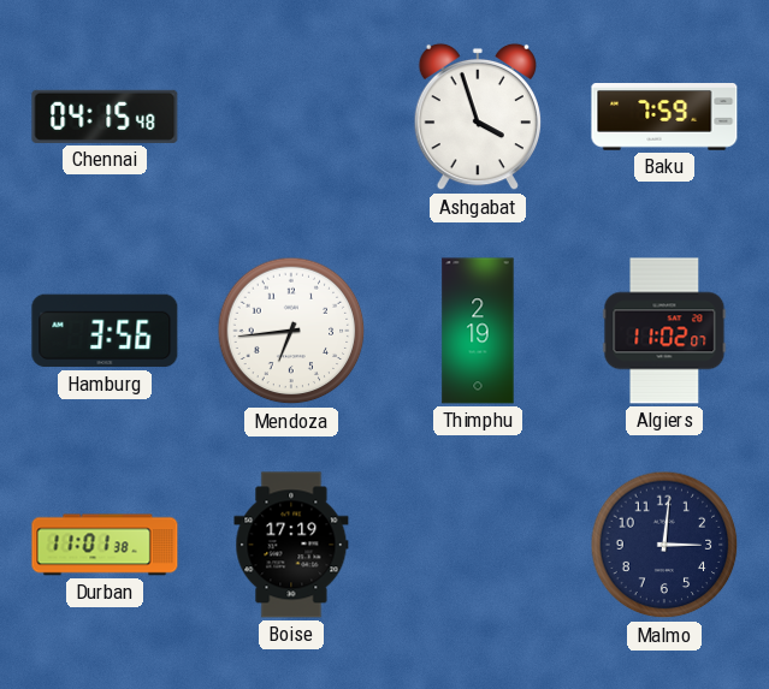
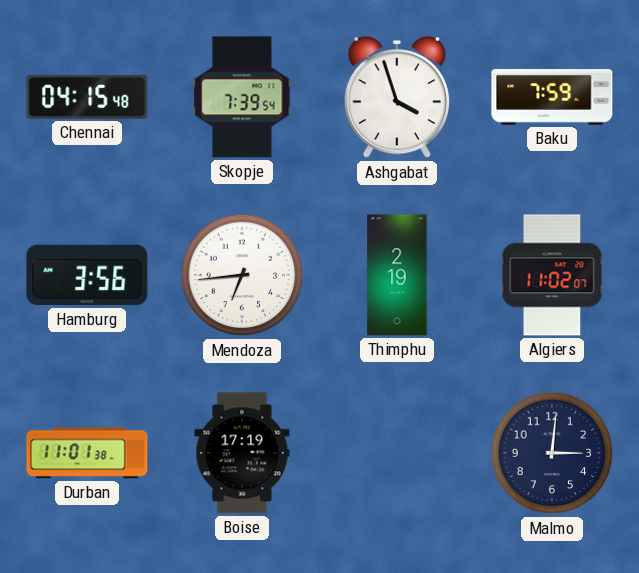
Skopje: none -> 7:39
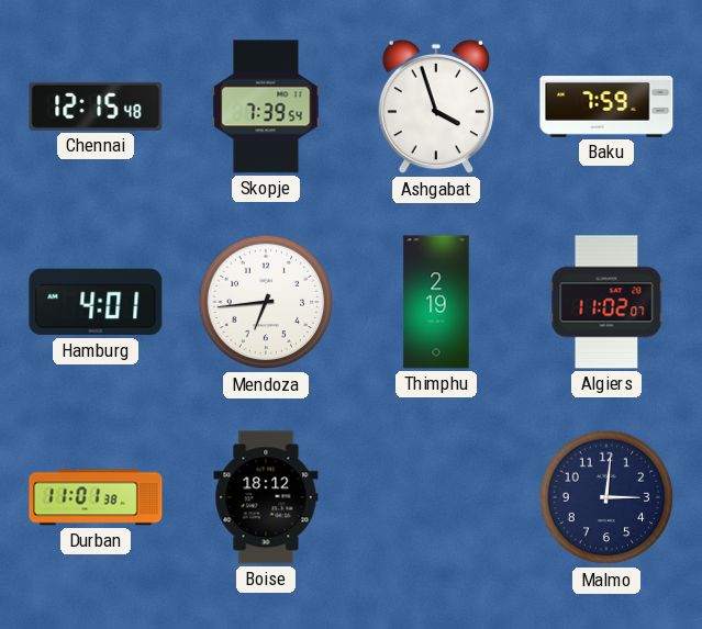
Chennai: 04:15 -> 12:15
Hamburg: 3:56 -> 4:01
Boise: 17:19 -> 18:12
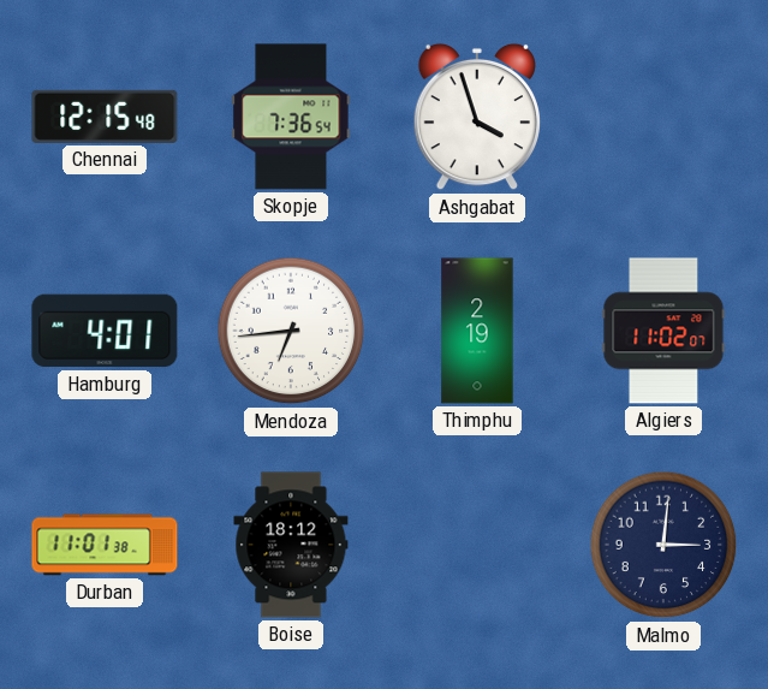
Skopje: 7:39 -> 7:36
Baku: 7:59 -> none
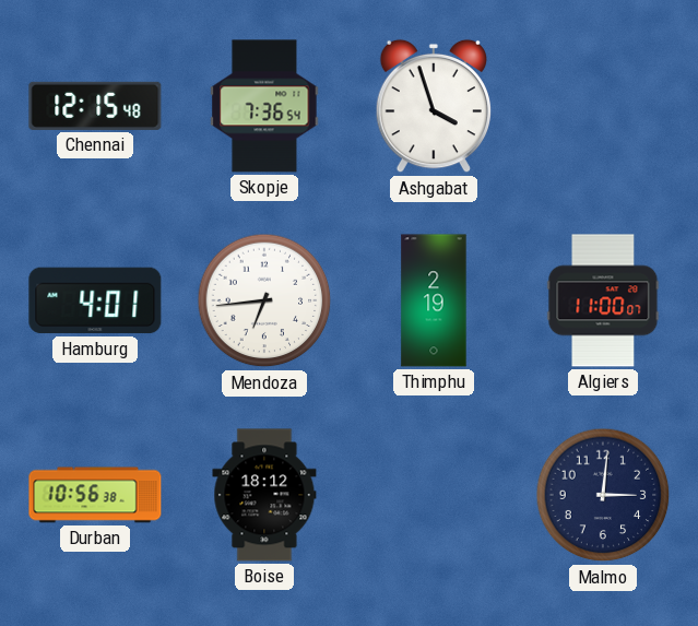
Algiers: 11:02 -> 11:00
Durban: 11:01 -> 10:56
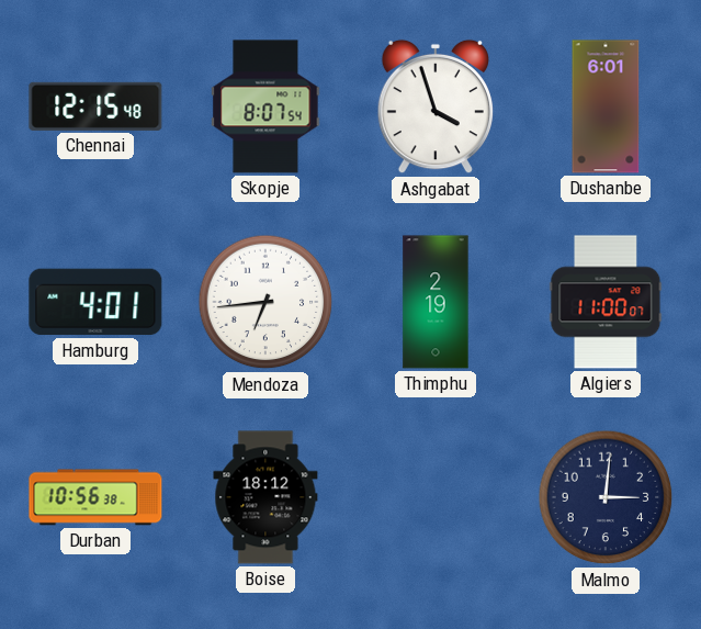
Skopje: 7:36 -> 8:07
Dushanbe: none -> 6:01
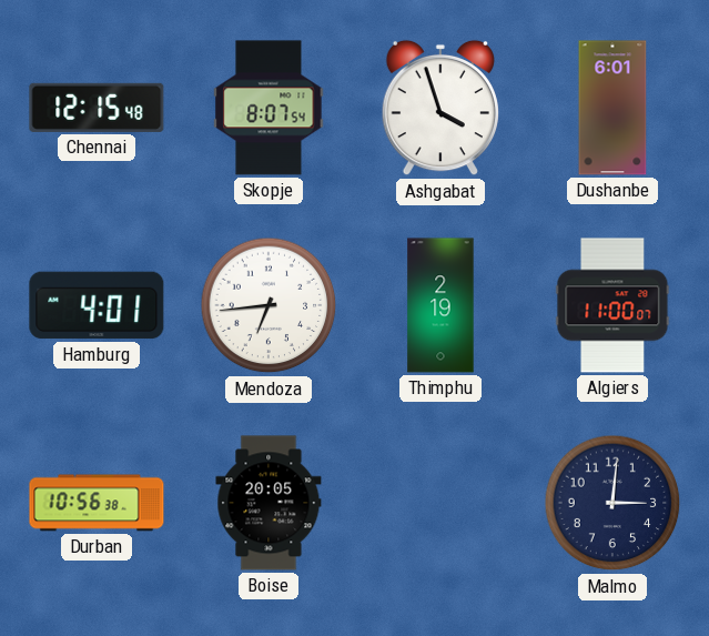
Boise: 18:12 -> 20:05
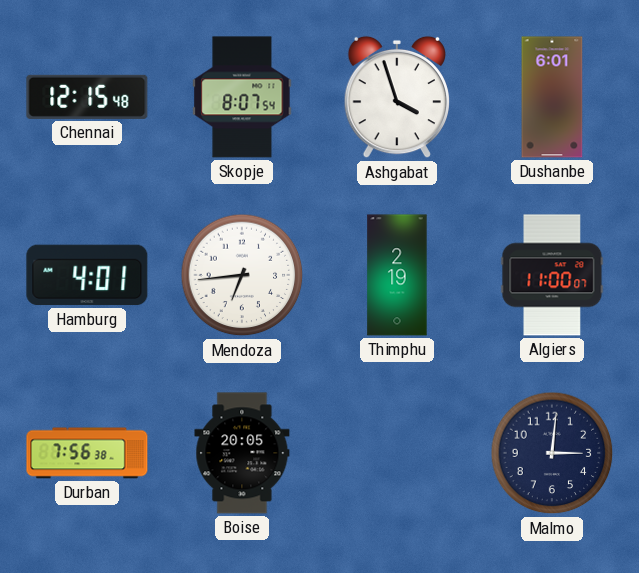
Durban: 10:56 -> 7:56
